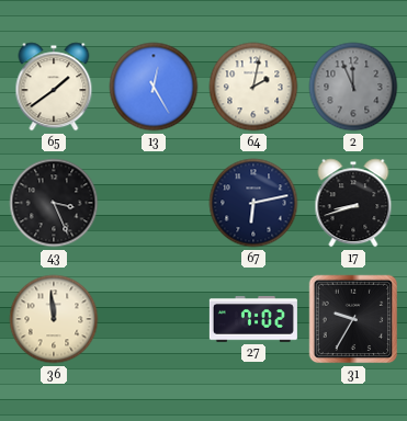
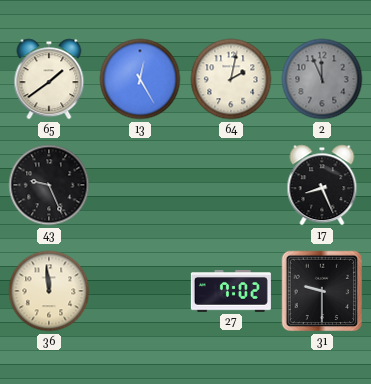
43: 3:26 -> 9:26
67: 6:13 -> none
17: 8:42 -> 8:26
31: 9:35 -> 9:30
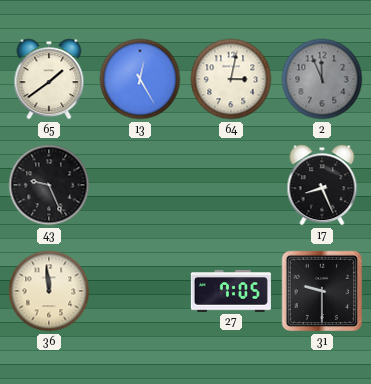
64: 2:02 -> 3:02
27: 7:02 -> 7:05
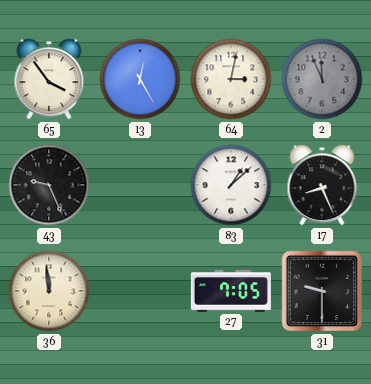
65: 1:39 -> 3:54
83: none -> 1:08
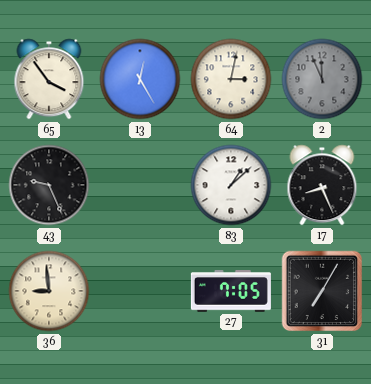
36: 11:59 -> 8:59
31: 9:30 -> 7:05
